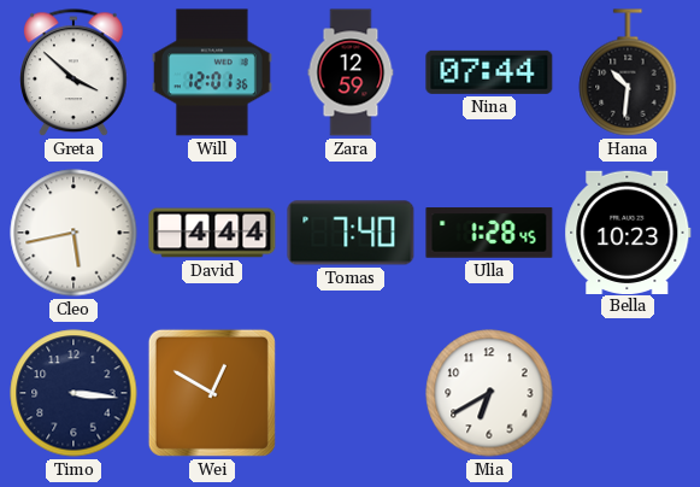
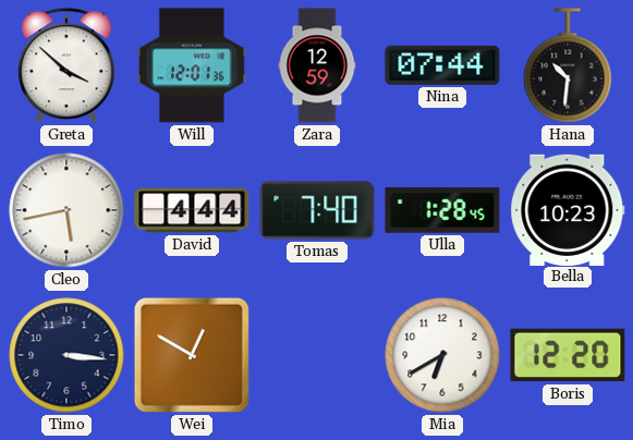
Boris: none -> 12:20
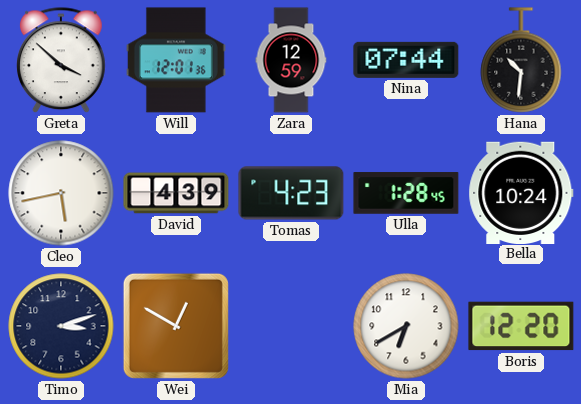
David: 4:44 -> 4:39
Tomas: 7:40 -> 4:23
Bella: 10:23 -> 10:24
Timo: 3:16 -> 3:12
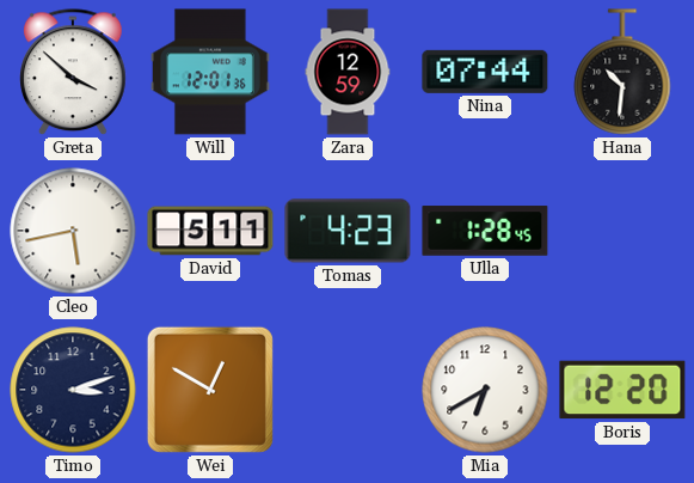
David: 4:39 -> 5:11
Bella: 10:24 -> none
